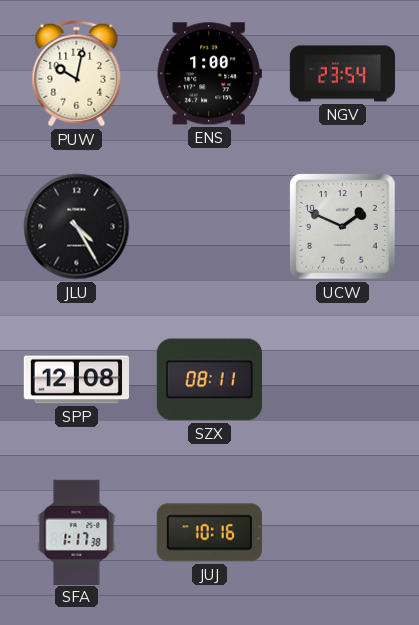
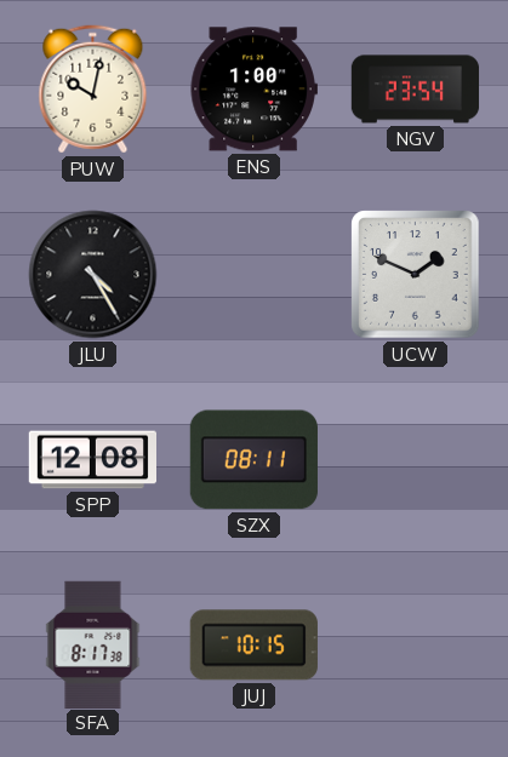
SFA: 1:17 -> 8:17
JUJ: 10:16 -> 10:15
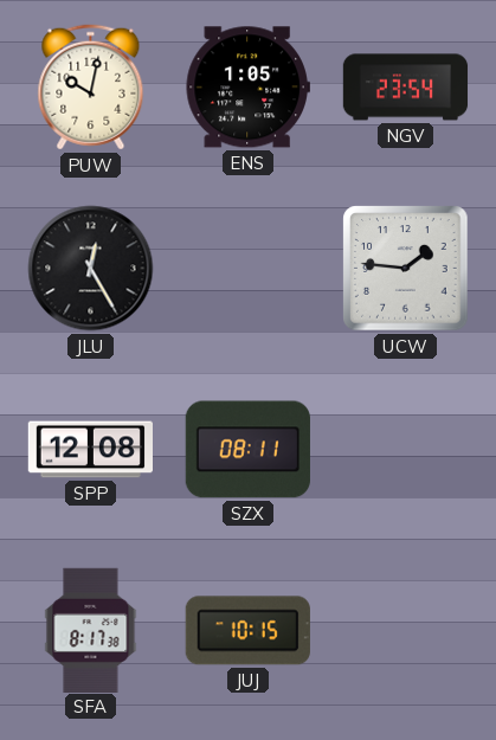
ENS: 1:00 -> 1:05
JLU: 4:25 -> 12:25
UCW: 1:49 -> 1:46
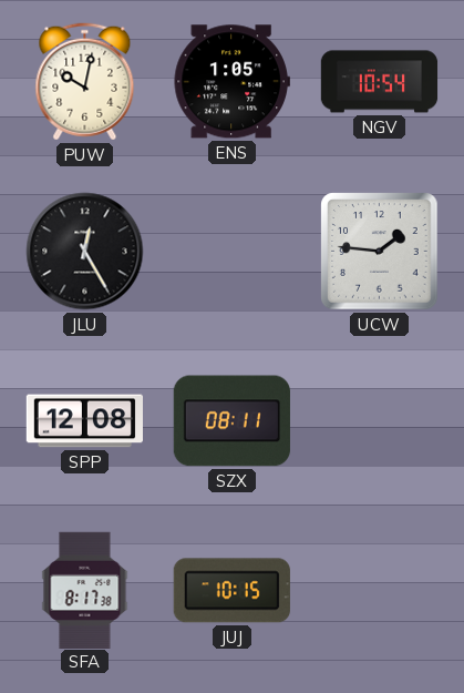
NGV: 23:54 -> 10:54
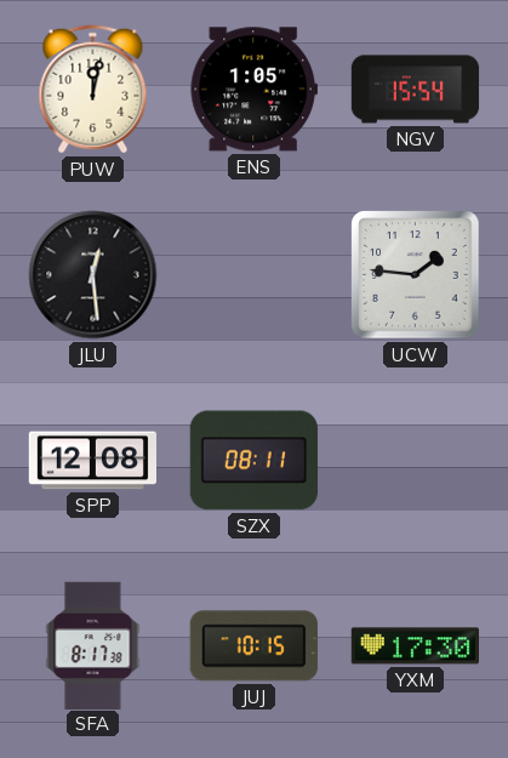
PUW: 10:02 -> 12:02
NGV: 10:54 -> 15:54
JLU: 12:25 -> 12:29
YXM: none -> 17:30
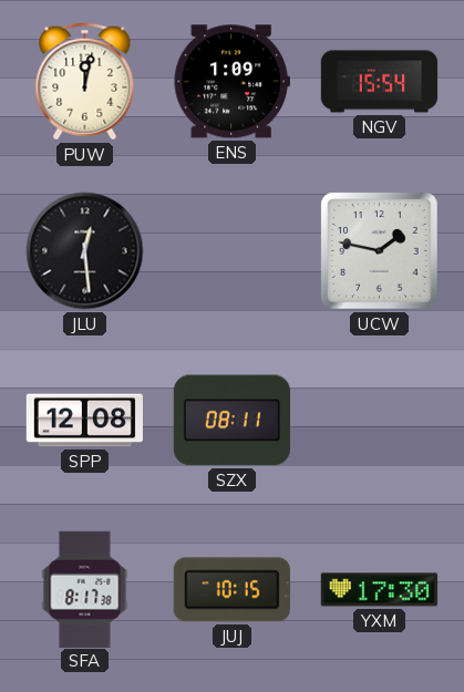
ENS: 1:05 -> 1:09
UCW: 1:46 -> 1:47
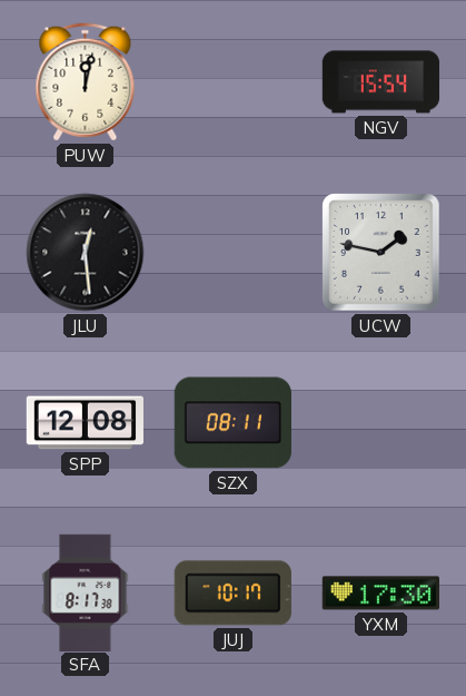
ENS: 1:09 -> none
JUJ: 10:15 -> 10:17
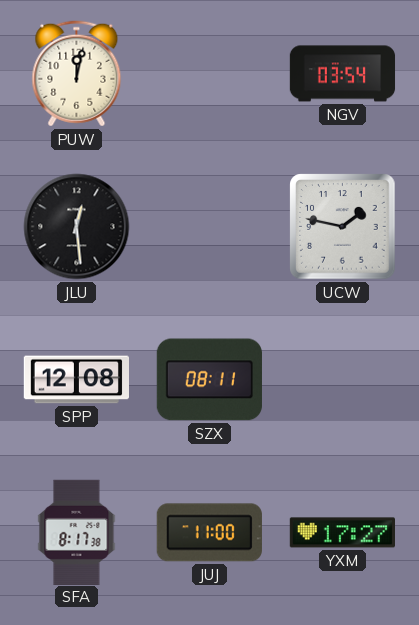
NGV: 15:54 -> 03:54
JUJ: 10:17 -> 11:00
YXM: 17:30 -> 17:27
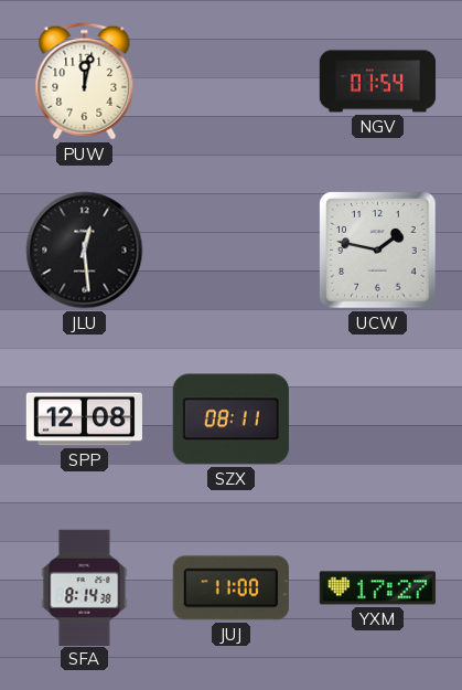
NGV: 03:54 -> 01:54
SFA: 8:17 -> 8:14
